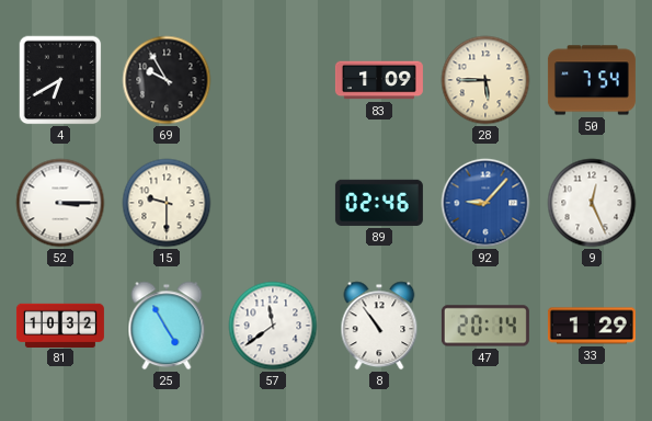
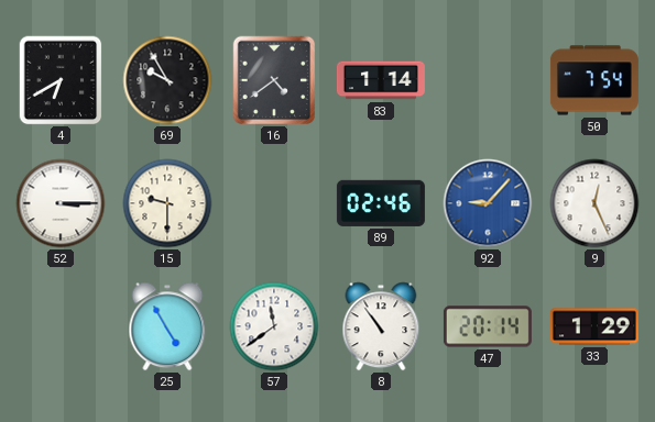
16: none -> 4:39
83: 1:09 -> 1:14
28: 5:45 -> none
81: 10:32 -> none
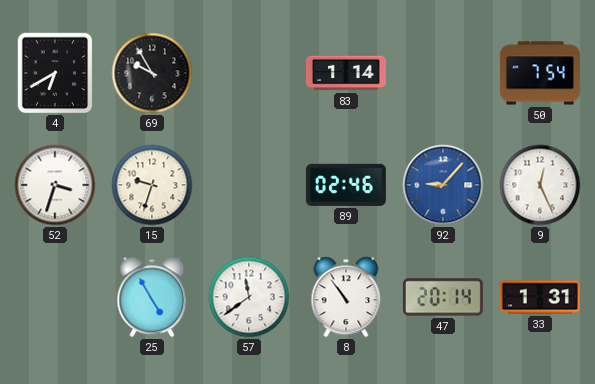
16: 4:39 -> none
52: 3:15 -> 3:33
15: 9:30 -> 9:33
33: 1:29 -> 1:31
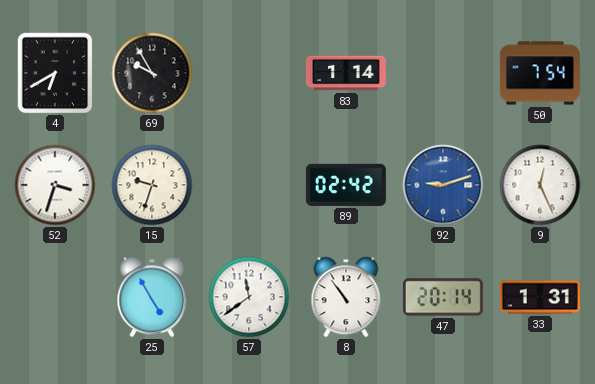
89: 02:46 -> 02:42
92: 9:07 -> 9:12
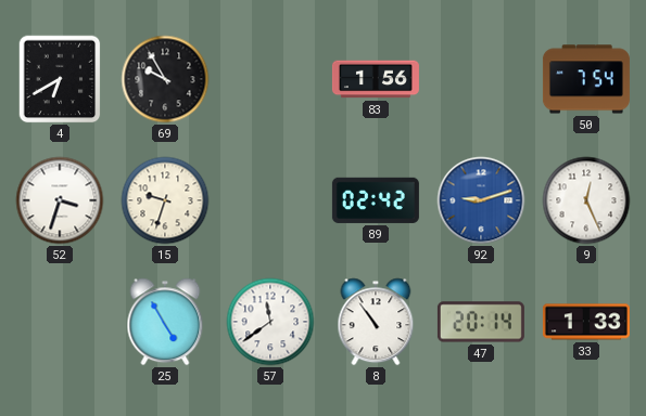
83: 1:14 -> 1:56
33: 1:31 -> 1:33
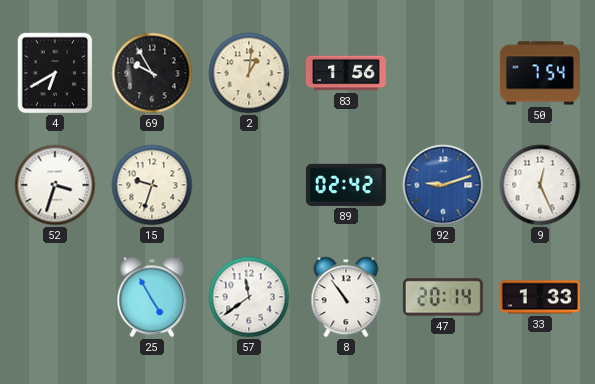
2: none -> 1:01
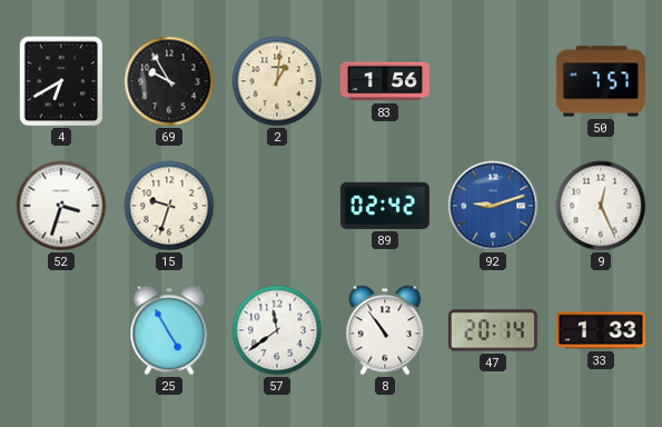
50: 7:54 -> 7:57
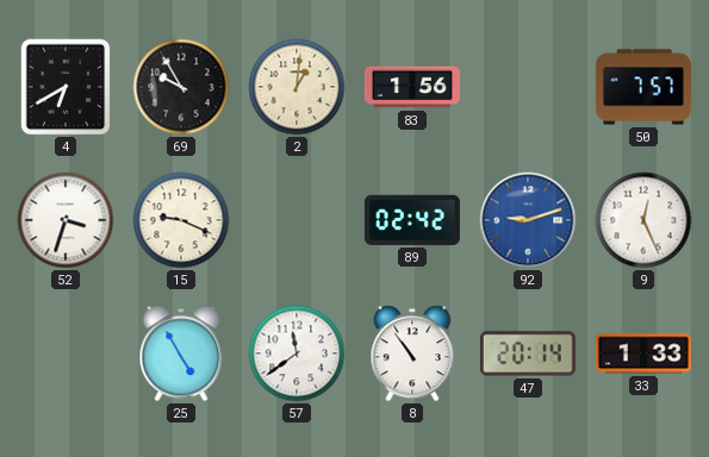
15: 9:33 -> 9:19
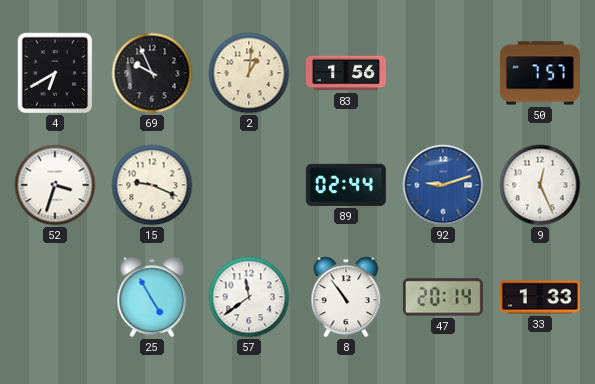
69: 9:55 -> 9:56
89: 02:42 -> 02:44
